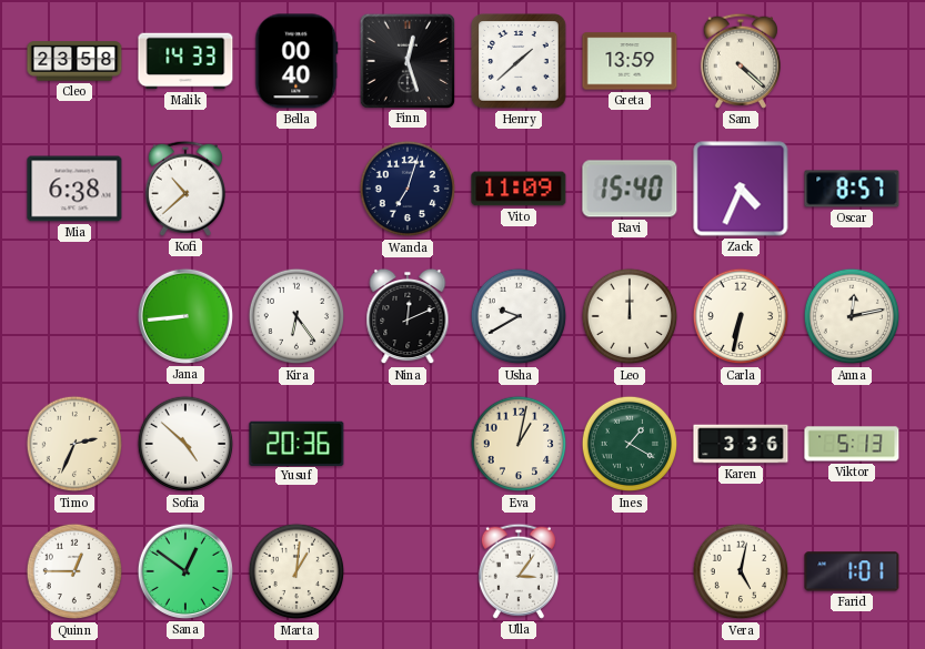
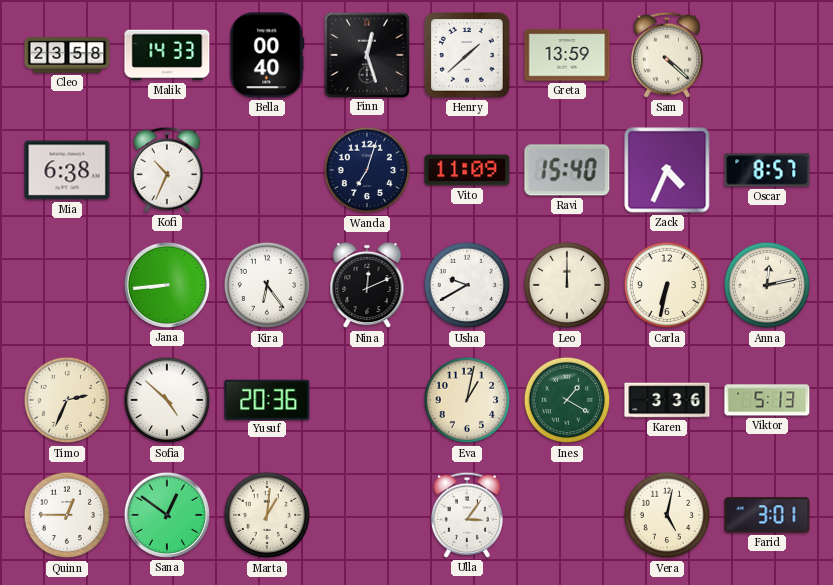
Kofi: 10:38 -> 10:34
Farid: 1:01 -> 3:01
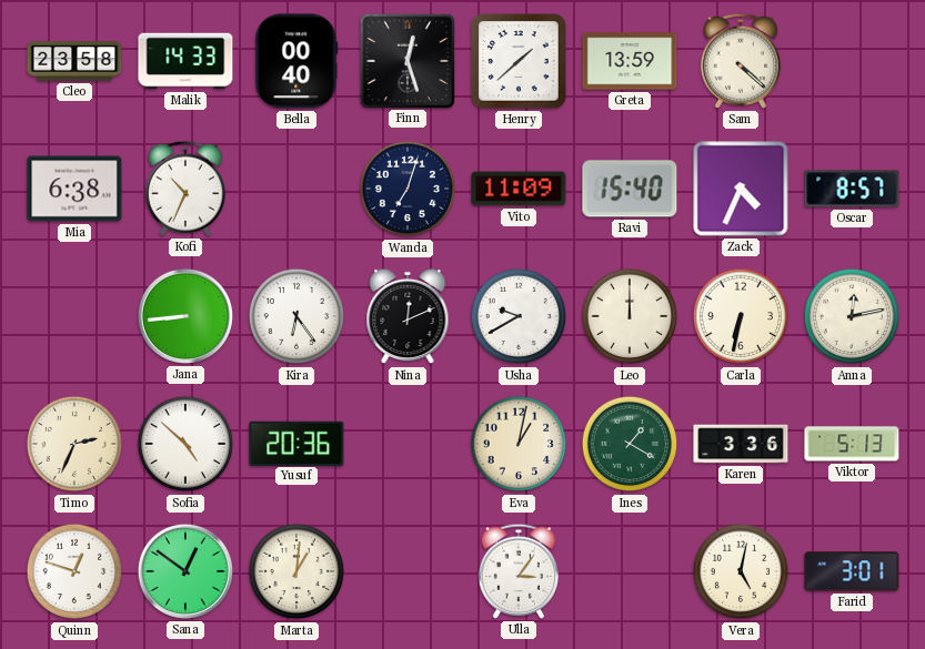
Quinn: 12:45 -> 12:48
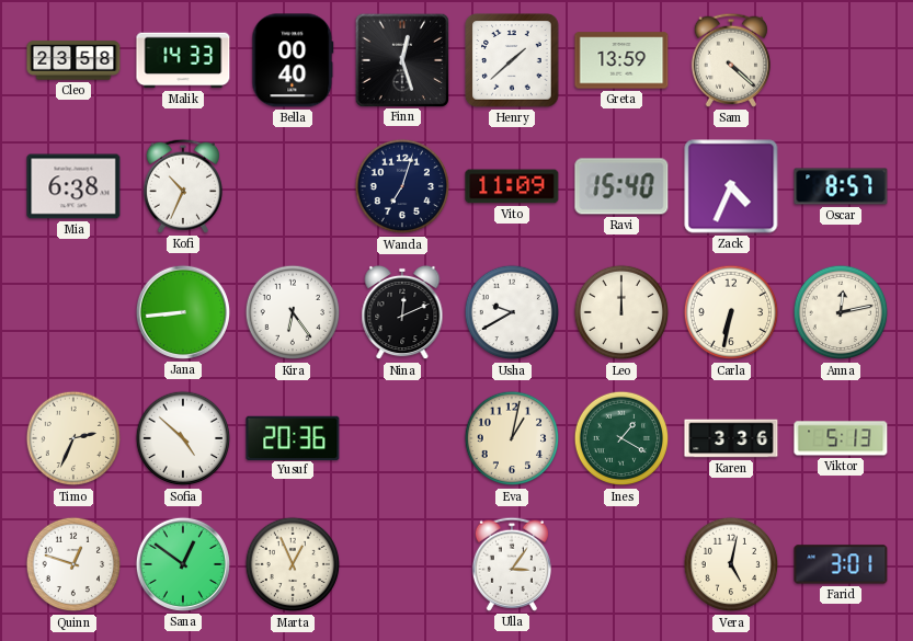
Marta: 1:01 -> 12:56
